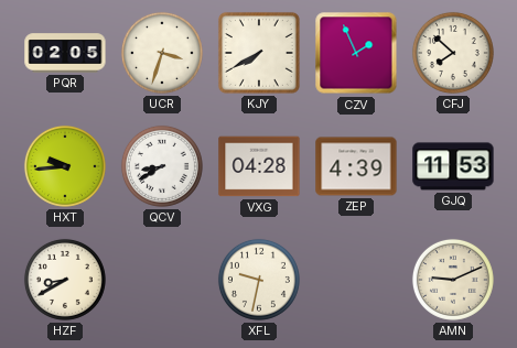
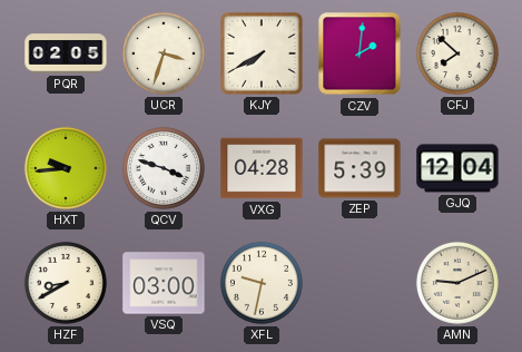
CZV: 1:56 -> 2:01
QCV: 8:40 -> 3:48
ZEP: 4:39 -> 5:39
GJQ: 11:53 -> 12:04
VSQ: none -> 03:00
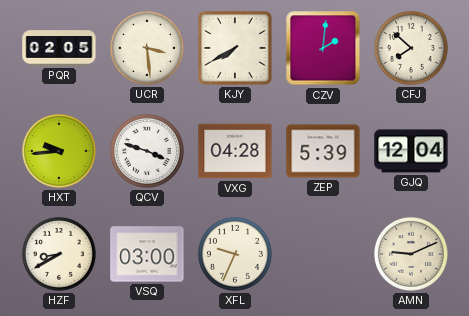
UCR: 3:33 -> 3:29
XFL: 9:32 -> 9:34
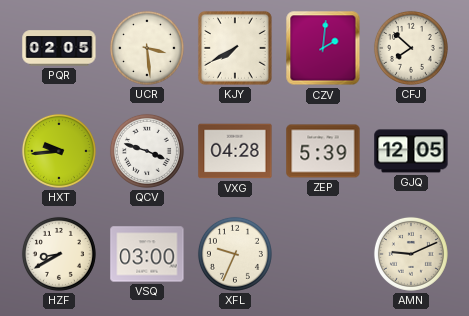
GJQ: 12:04 -> 12:05
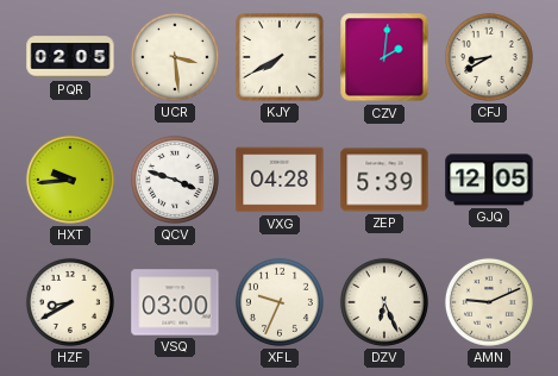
CFJ: 7:52 -> 8:40
DZV: none -> 6:26
